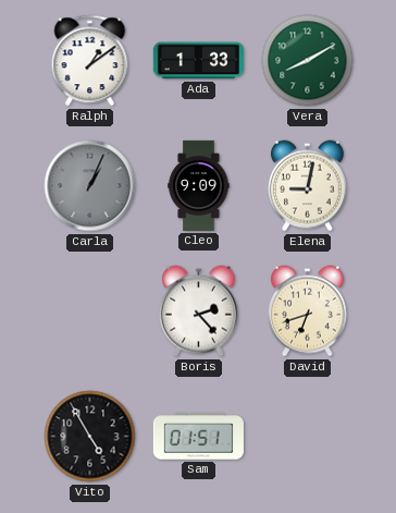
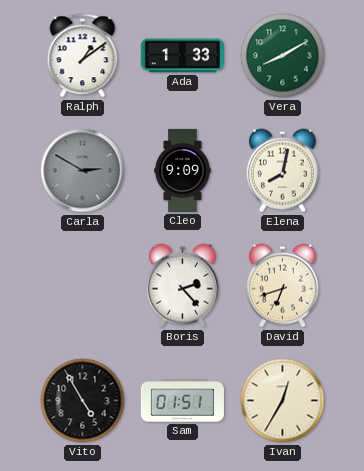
Carla: 1:04 -> 2:50
Elena: 9:02 -> 8:02
Ivan: none -> 12:35
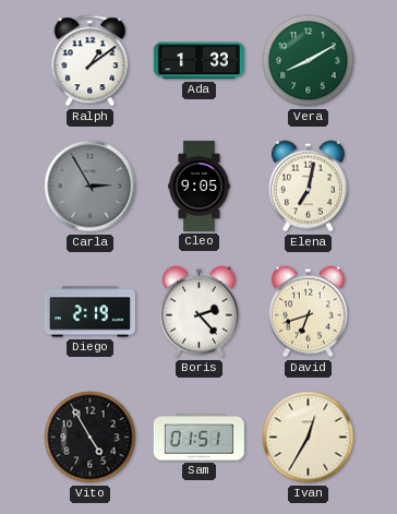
Carla: 2:50 -> 2:55
Cleo: 9:09 -> 9:05
Elena: 8:02 -> 7:02
Diego: none -> 2:19
